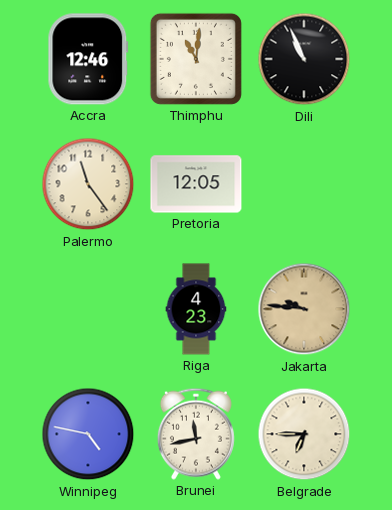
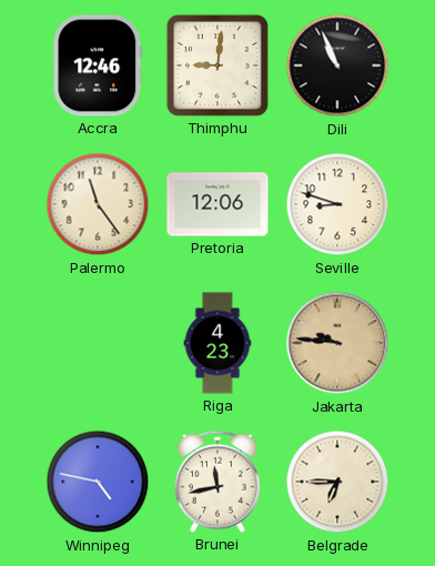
Thimphu: 11:01 -> 9:01
Pretoria: 12:05 -> 12:06
Seville: none -> 8:48
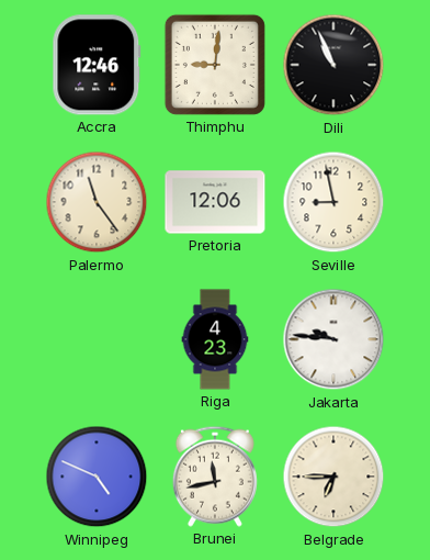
Seville: 8:48 -> 8:58
Jakarta dial: champagne -> white
Winnipeg: 4:47 -> 4:49
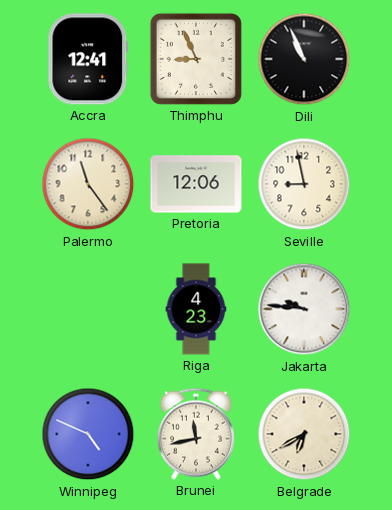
Accra: 12:46 -> 12:41
Thimphu: 9:01 -> 8:56
Belgrade: 6:45 -> 6:40
